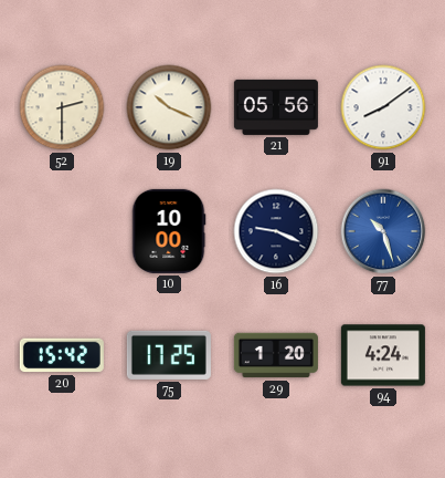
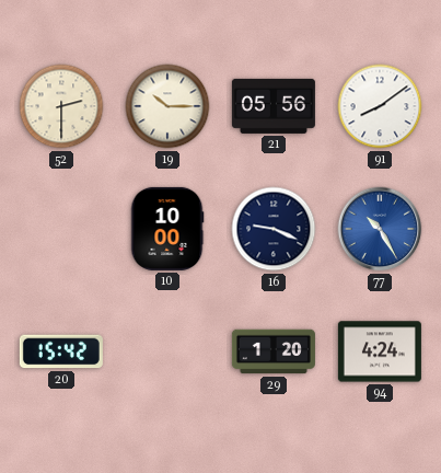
19: 10:19 -> 10:15
77: 10:27 -> 10:25
75: 17:25 -> none
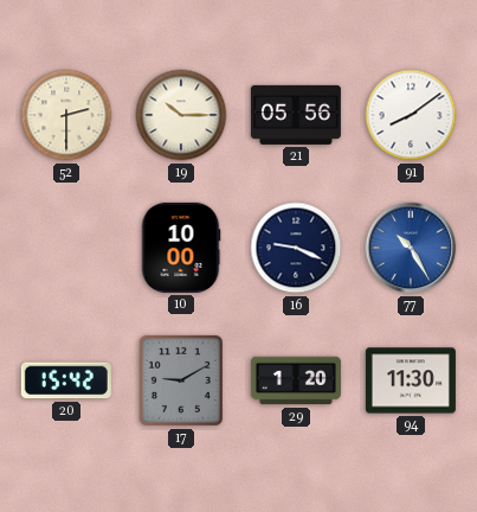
17: none -> 9:10
94: 4:24 -> 11:30
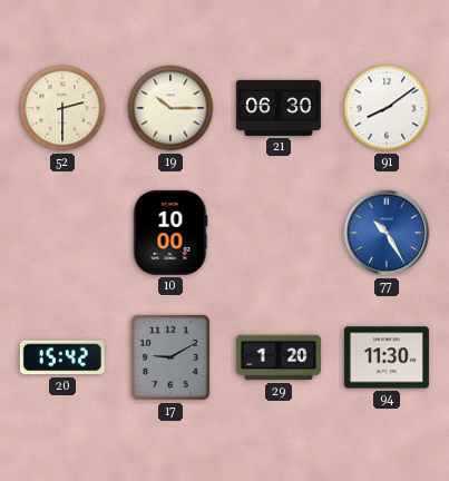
21: 05:56 -> 06:30
16: 9:19 -> none
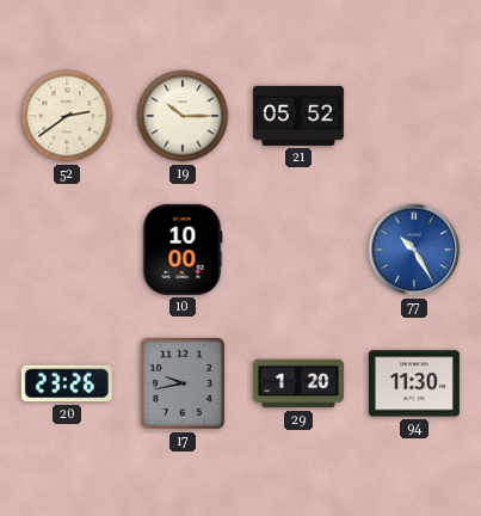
52: 2:30 -> 2:39
21: 06:30 -> 05:52
91: 8:09 -> none
20: 15:42 -> 23:26
17: 9:10 -> 9:43
